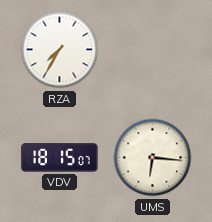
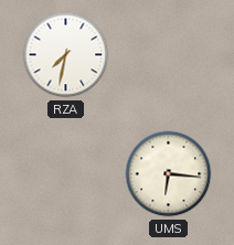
RZA: 7:35 -> 7:32
VDV: 18:15 -> none
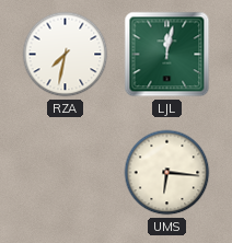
LJL: none -> 12:02
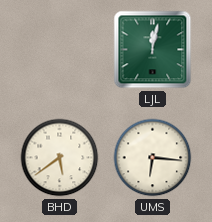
RZA: 7:32 -> none
BHD: none -> 5:39
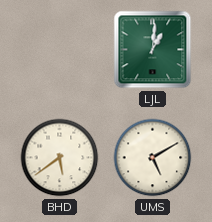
LJL: 12:02 -> 1:01
UMS: 6:16 -> 5:10
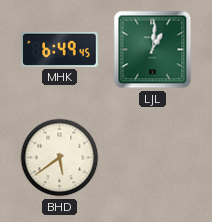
MHK: none -> 6:49
UMS: 5:10 -> none
